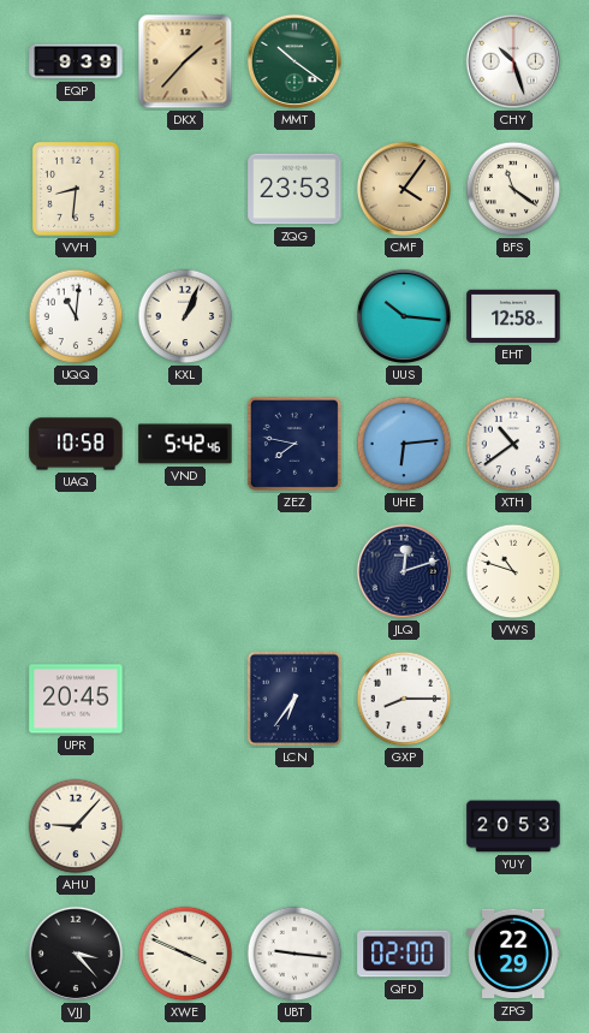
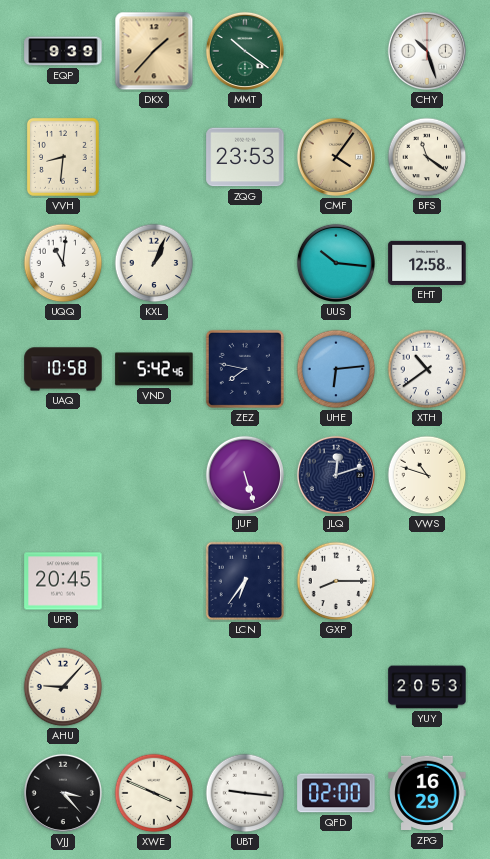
JUF: none -> 5:27
ZPG: 22:29 -> 16:29
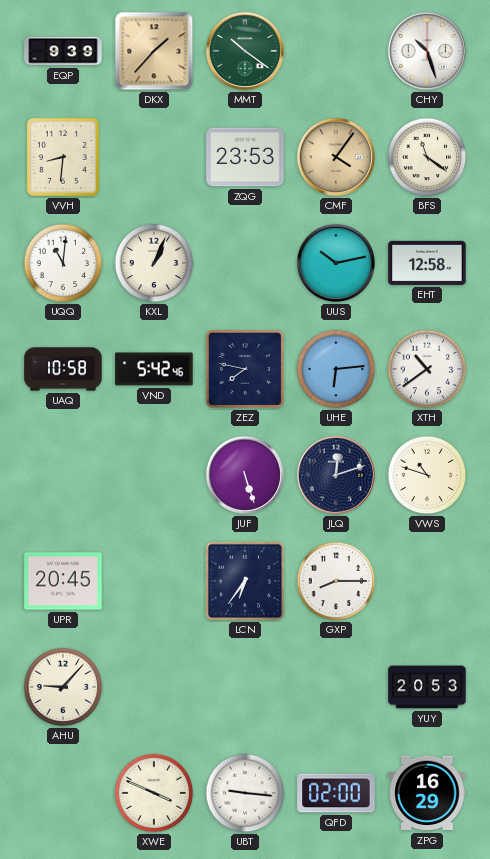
UUS: 10:16 -> 10:13
VJJ: 3:23 -> none
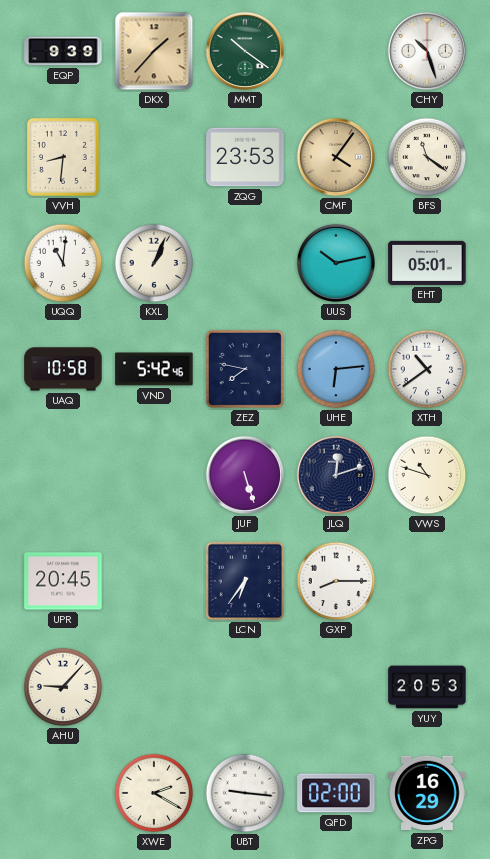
EHT: 12:58 -> 05:01
XWE: 3:49 -> 2:20
